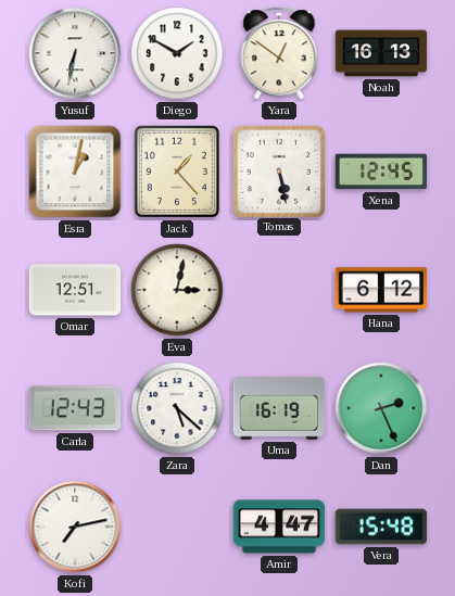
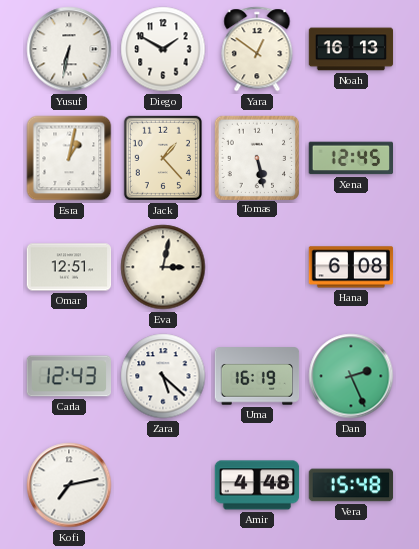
Hana: 6:12 -> 6:08
Amir: 4:47 -> 4:48
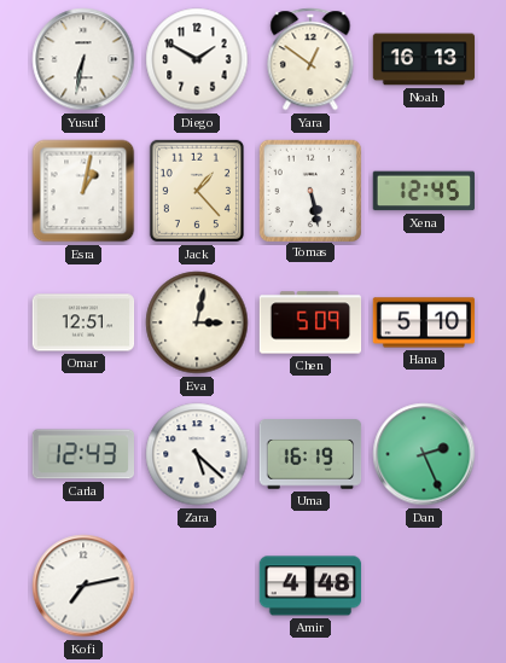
Chen: none -> 5:09
Hana: 6:08 -> 5:10
Vera: 15:48 -> none
